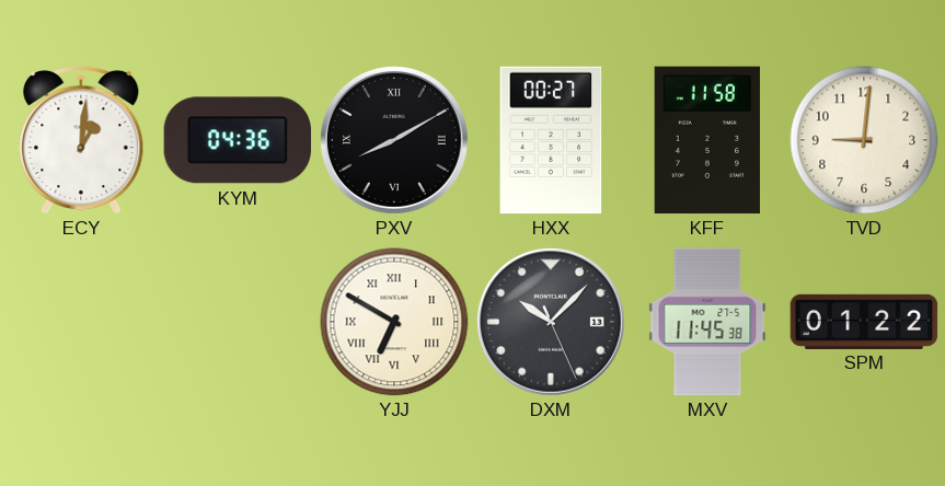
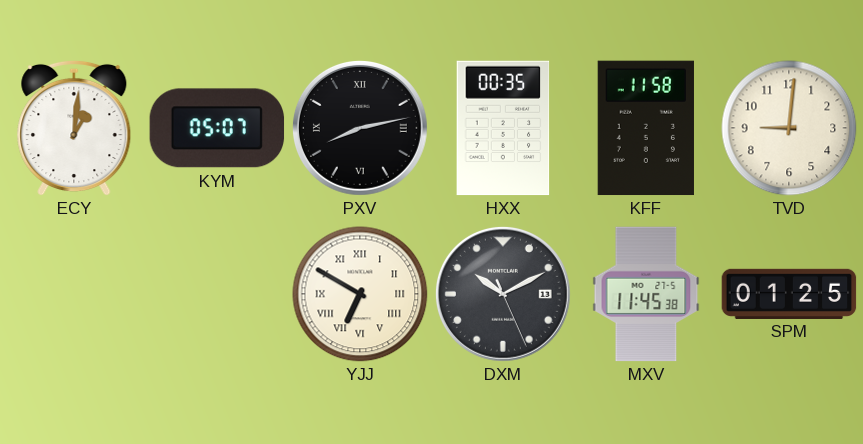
KYM: 04:36 -> 05:07
PXV: 8:10 -> 8:13
HXX: 00:27 -> 00:35
DXM: 10:07 -> 10:10
SPM: 01:22 -> 01:25
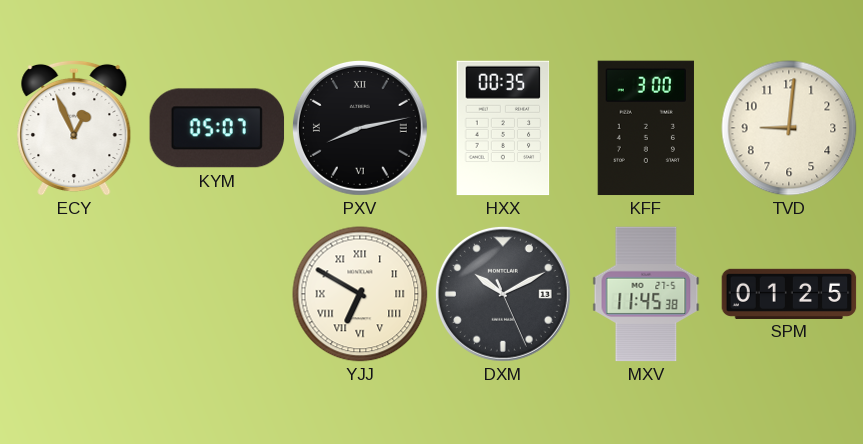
ECY: 1:01 -> 12:56
KFF: 11:58 -> 3:00
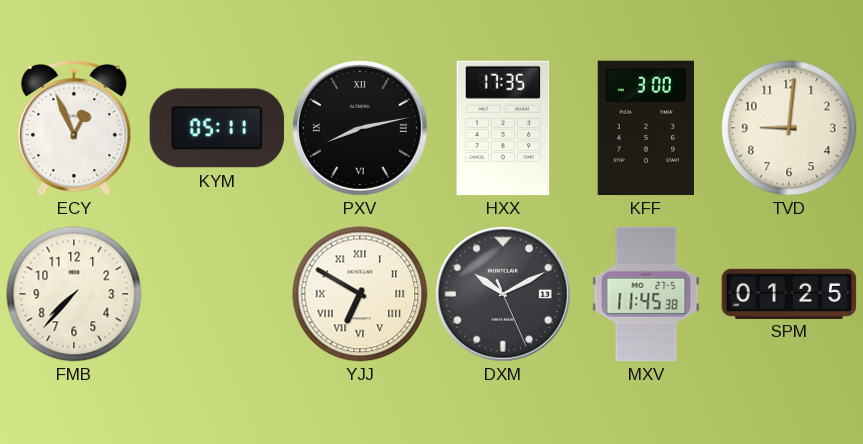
KYM: 05:07 -> 05:11
HXX: 00:35 -> 17:35
FMB: none -> 7:37
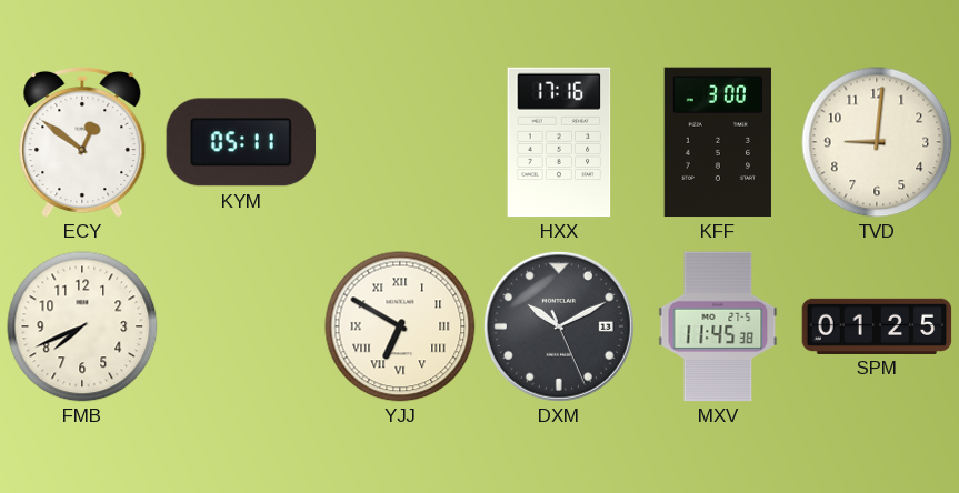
ECY: 12:56 -> 12:51
PXV: 8:13 -> none
HXX: 17:35 -> 17:16
FMB: 7:37 -> 7:41
